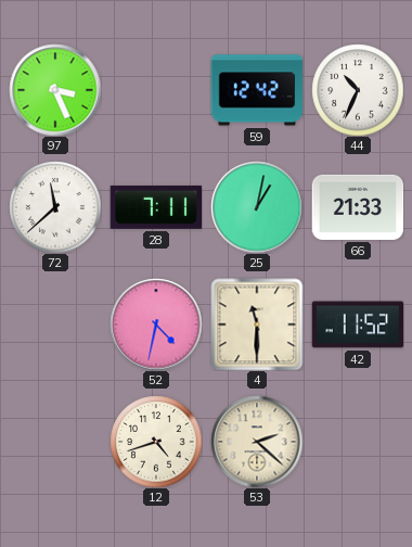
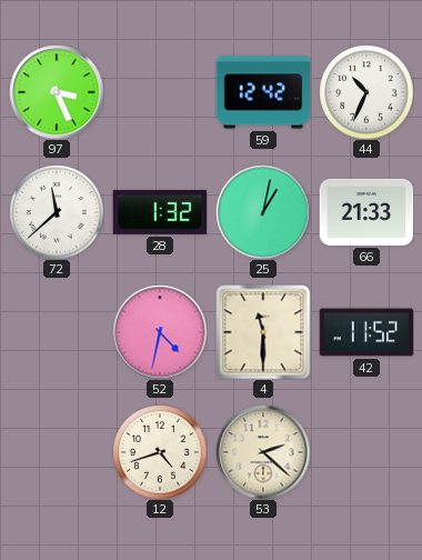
28: 7:11 -> 1:32
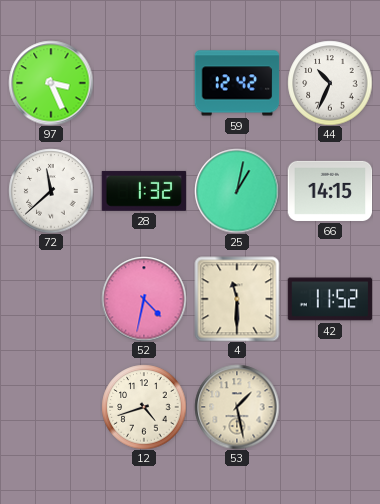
66: 21:33 -> 14:15
53: 2:22 -> 1:28
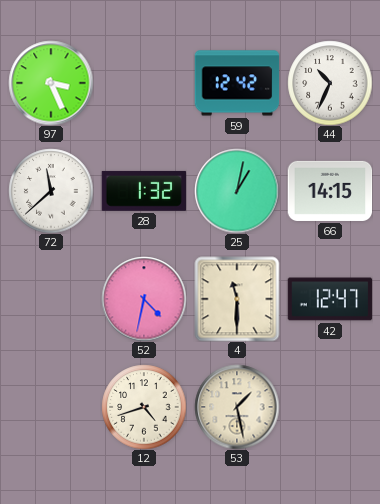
42: 11:52 -> 12:47
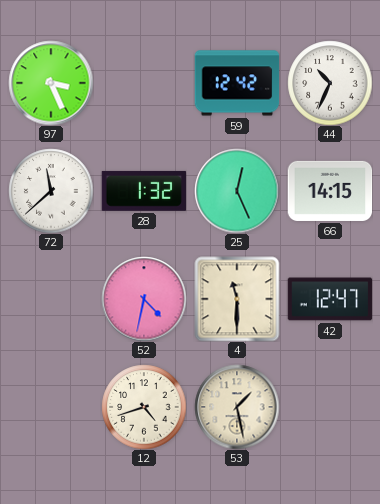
25: 1:02 -> 12:26
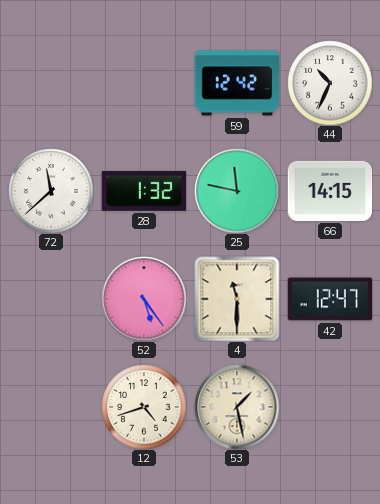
97: 3:26 -> none
25: 12:26 -> 11:47
52: 4:32 -> 5:24
